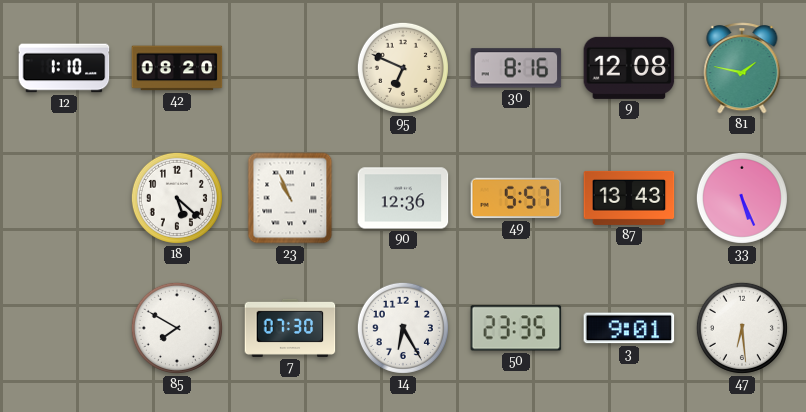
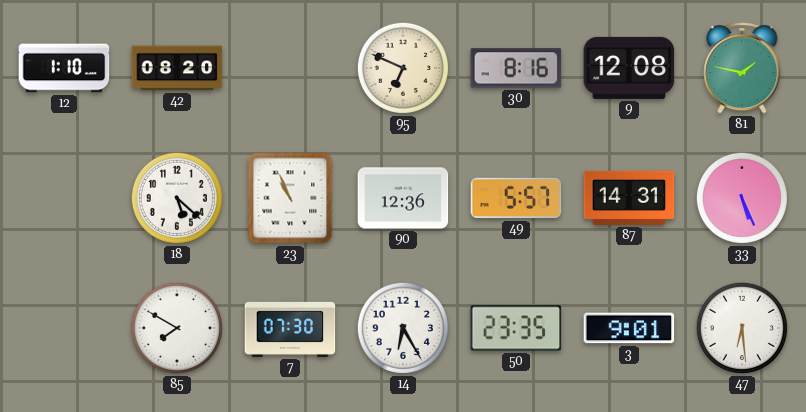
87: 13:43 -> 14:31
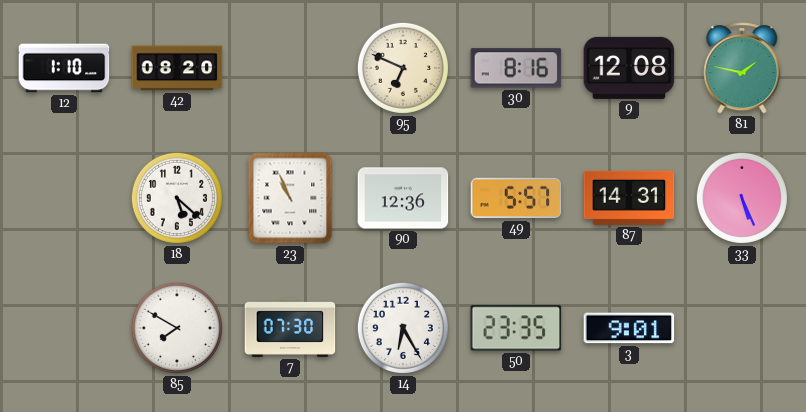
47: 6:29 -> none
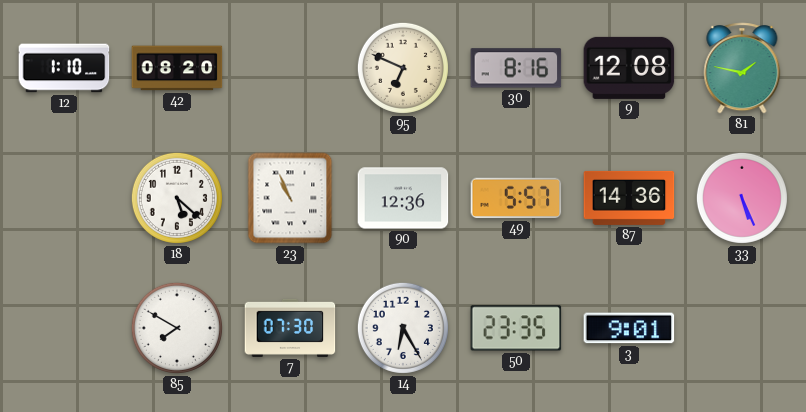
87: 14:31 -> 14:36
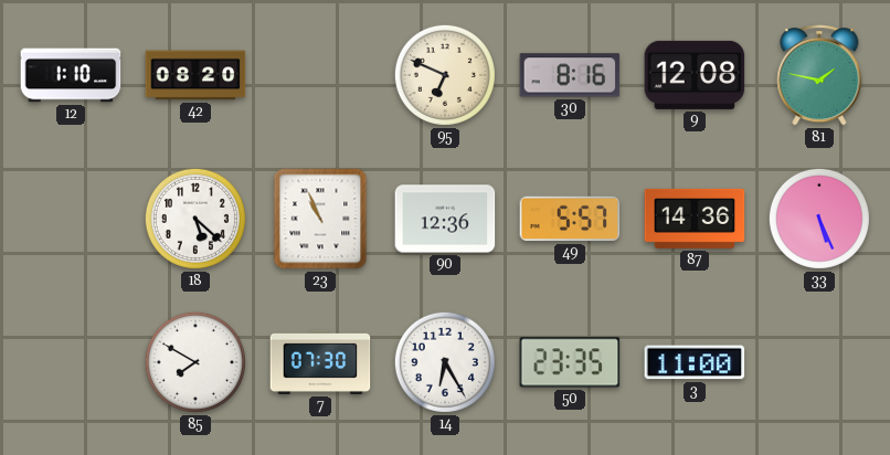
3: 9:01 -> 11:00
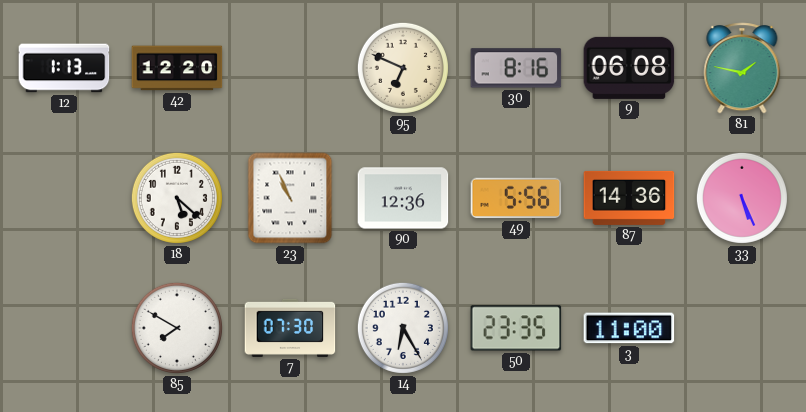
12: 1:10 -> 1:13
42: 08:20 -> 12:20
9: 12:08 -> 06:08
49: 5:57 -> 5:56
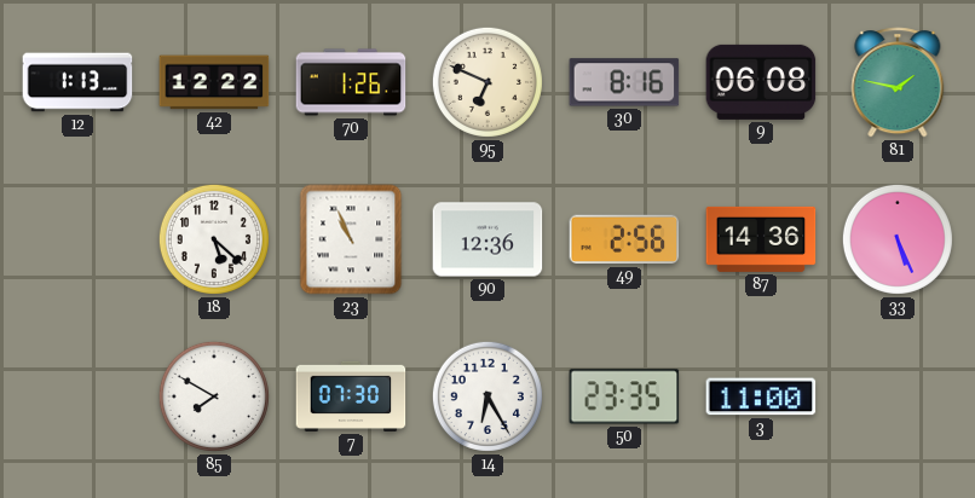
42: 12:20 -> 12:22
70: none -> 1:26
49: 5:56 -> 2:56
